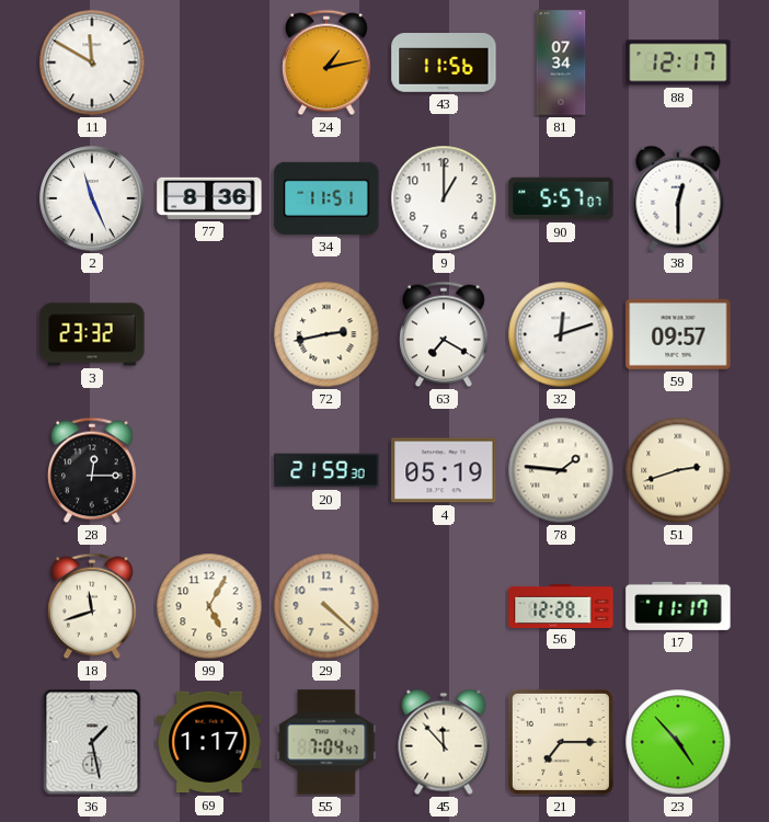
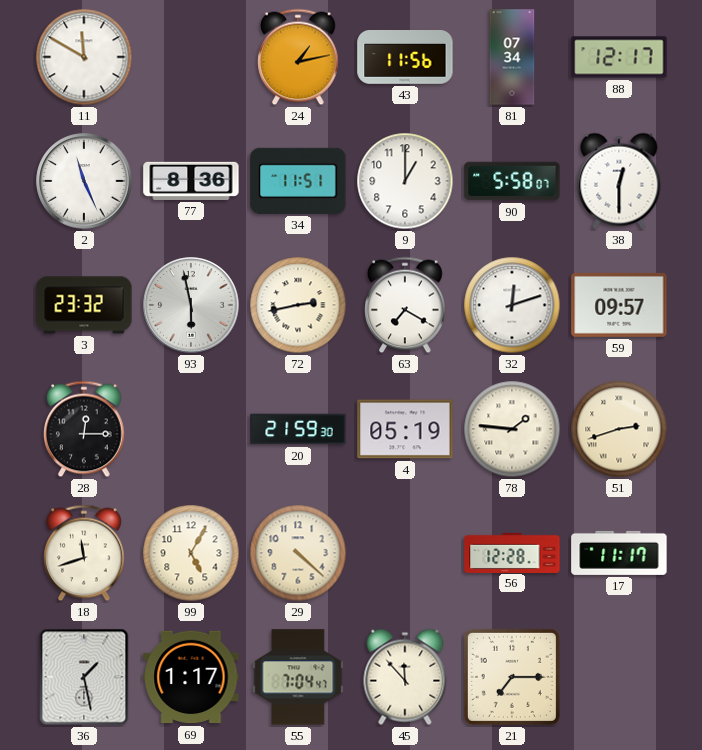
90: 5:57 -> 5:58
93: none -> 5:58
23: 4:53 -> none
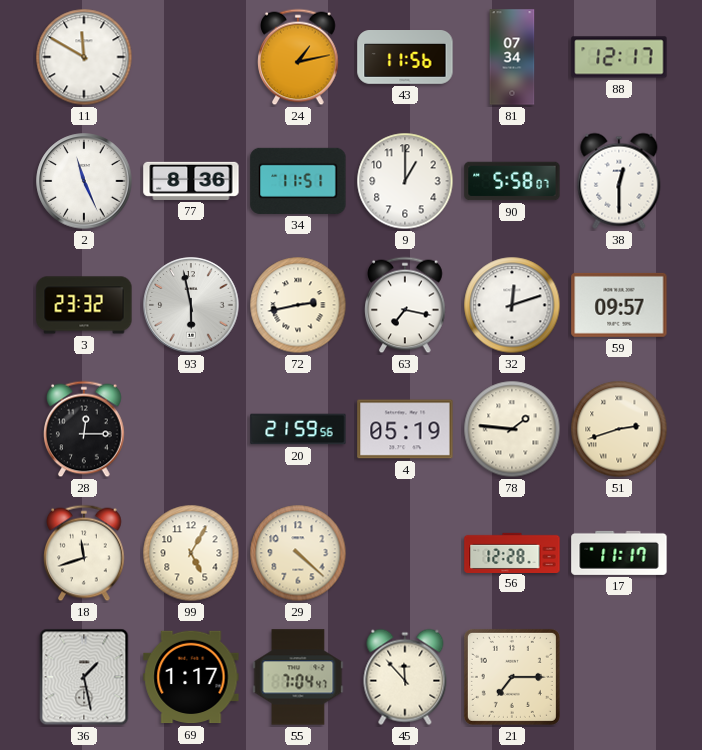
63: 7:20 -> 7:17
20: 21:59:30 -> 21:59:56
